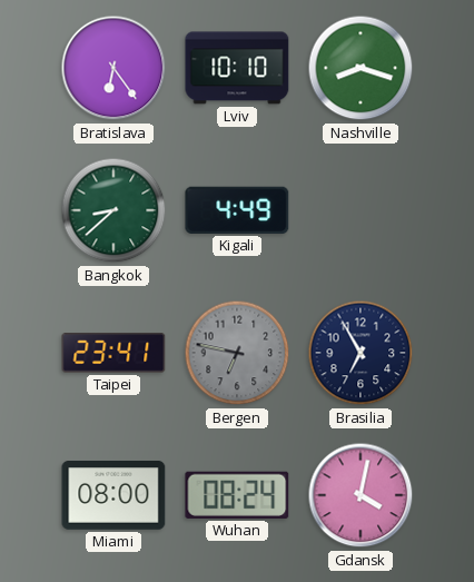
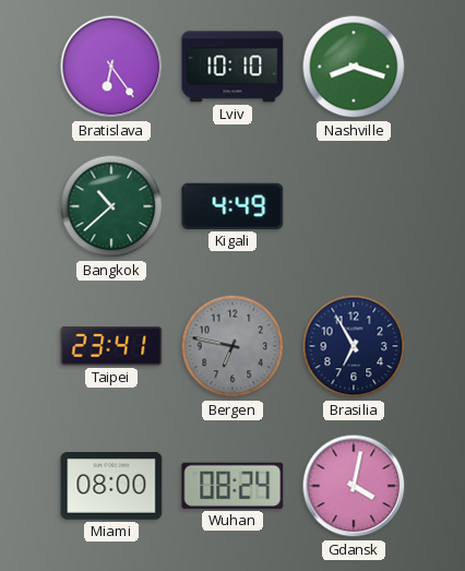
Bangkok: 8:38 -> 10:38
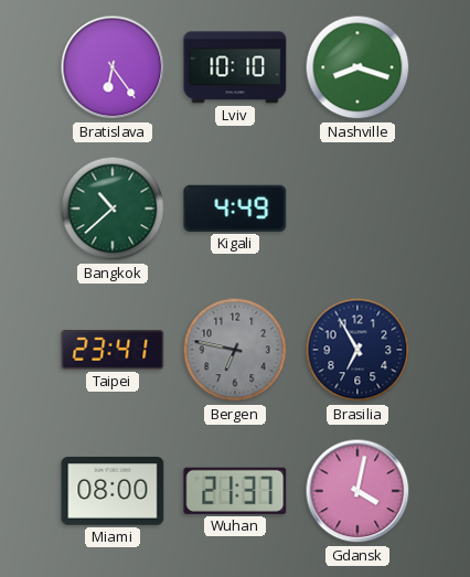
Wuhan: 08:24 -> 21:37
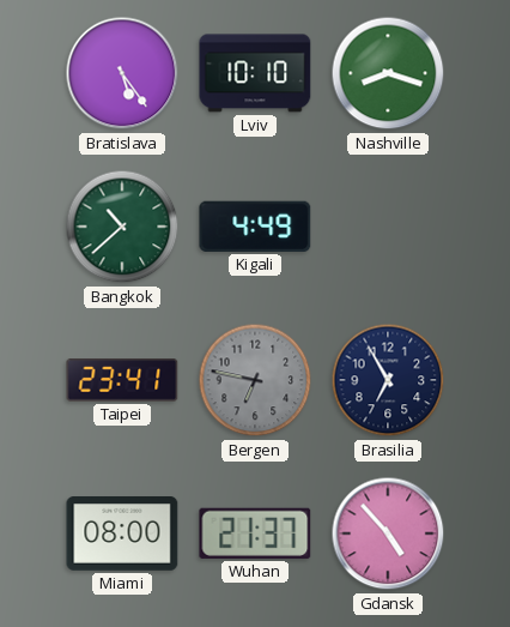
Bratislava: 6:24 -> 5:24
Gdansk: 4:02 -> 4:53
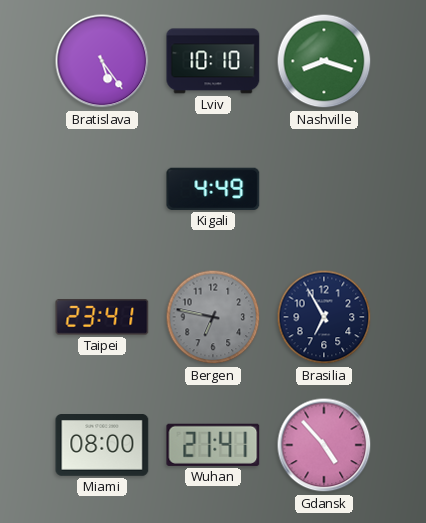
Bangkok: 10:38 -> none
Wuhan: 21:37 -> 21:41
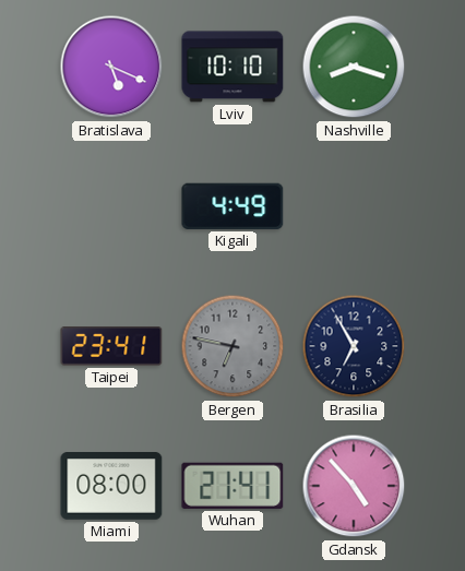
Bratislava: 5:24 -> 5:19
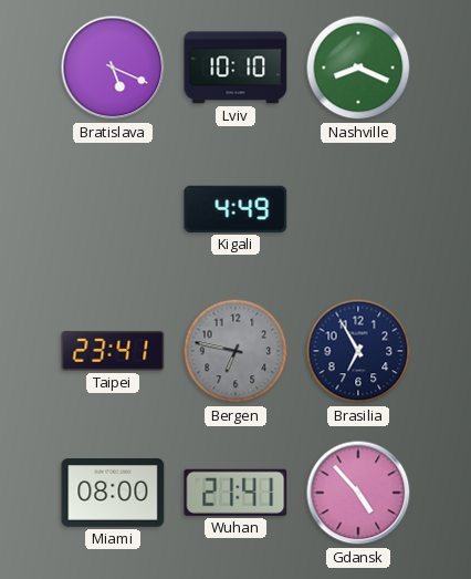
Nashville: 8:18 -> 8:19
